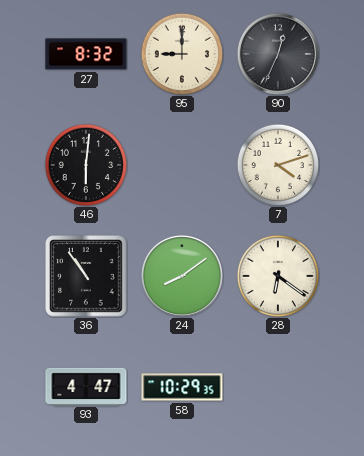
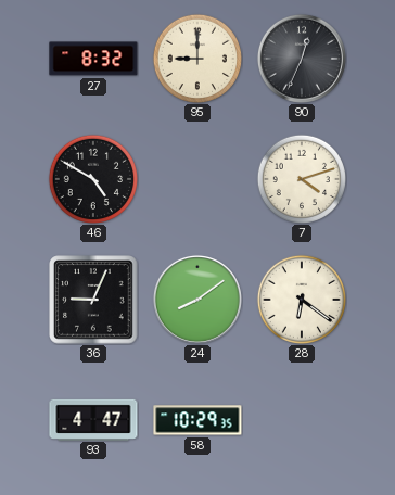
46: 6:01 -> 4:50
36: 10:54 -> 9:04
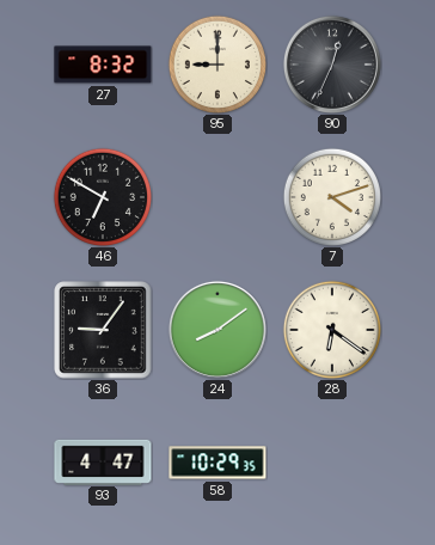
46: 4:50 -> 6:50
36: 9:04 -> 9:06
